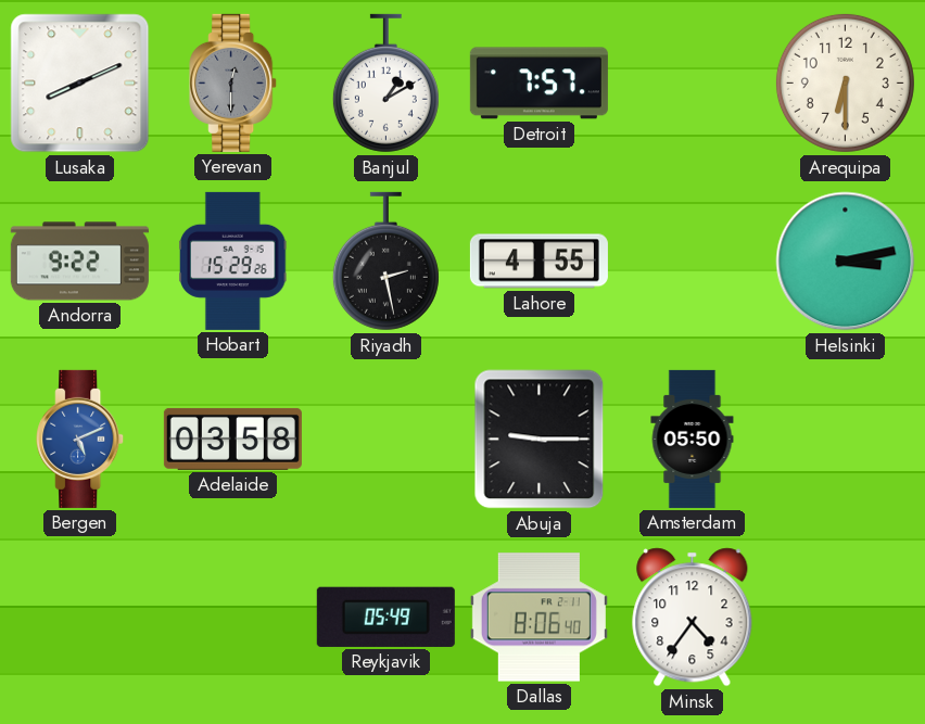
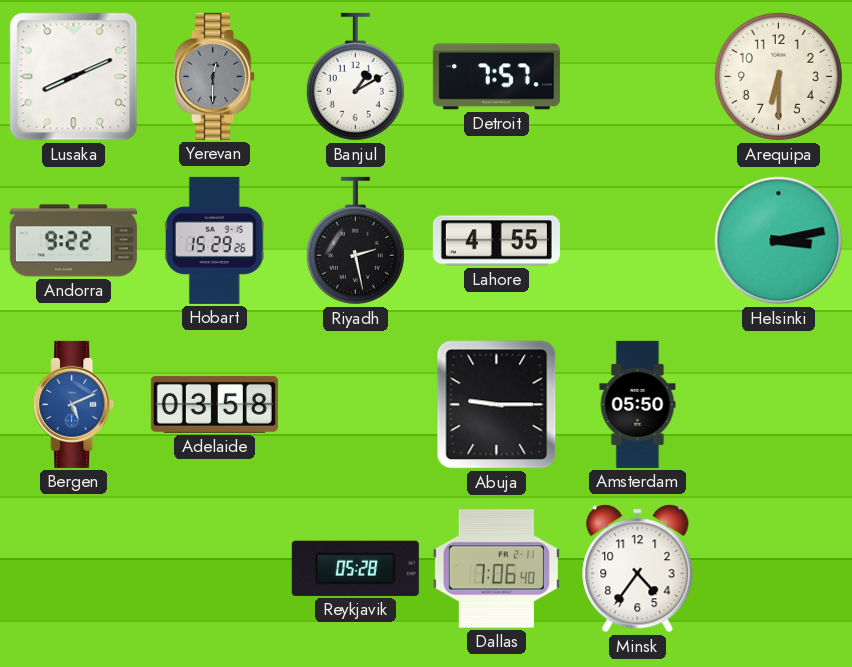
Reykjavik: 05:49 -> 05:28
Dallas: 8:06 -> 7:06
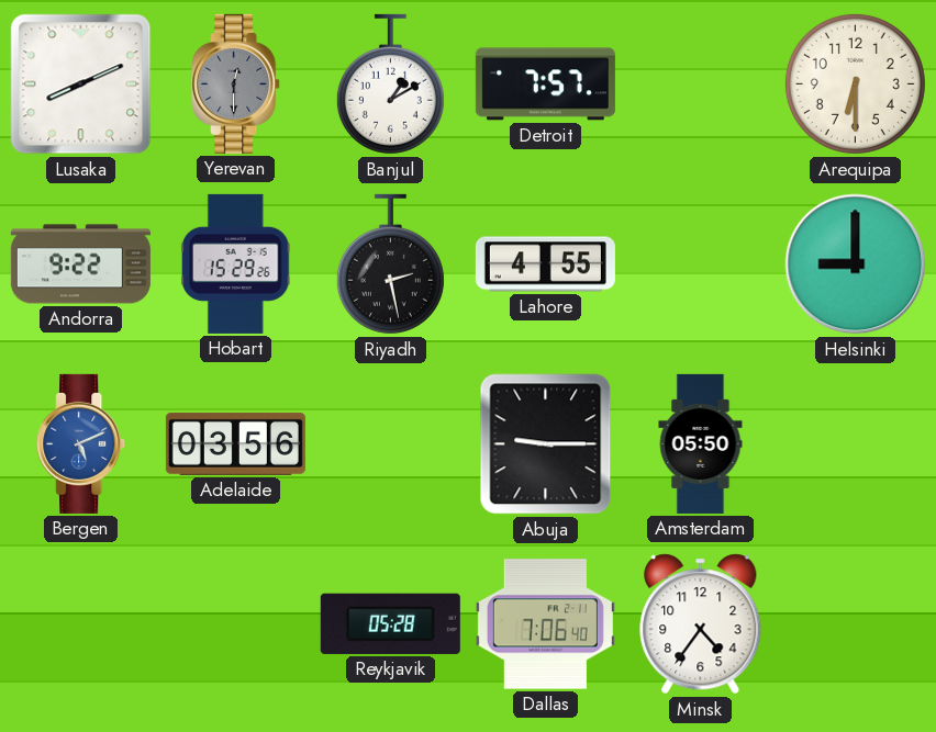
Helsinki: 3:13 -> 9:00
Adelaide: 03:58 -> 03:56
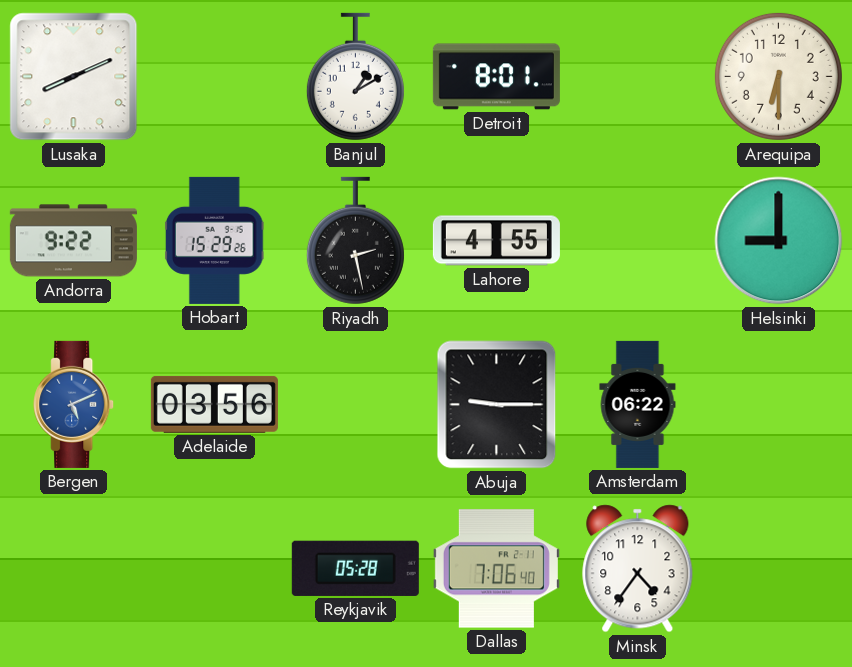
Yerevan: 12:30 -> none
Detroit: 7:57 -> 8:01
Amsterdam: 05:50 -> 06:22
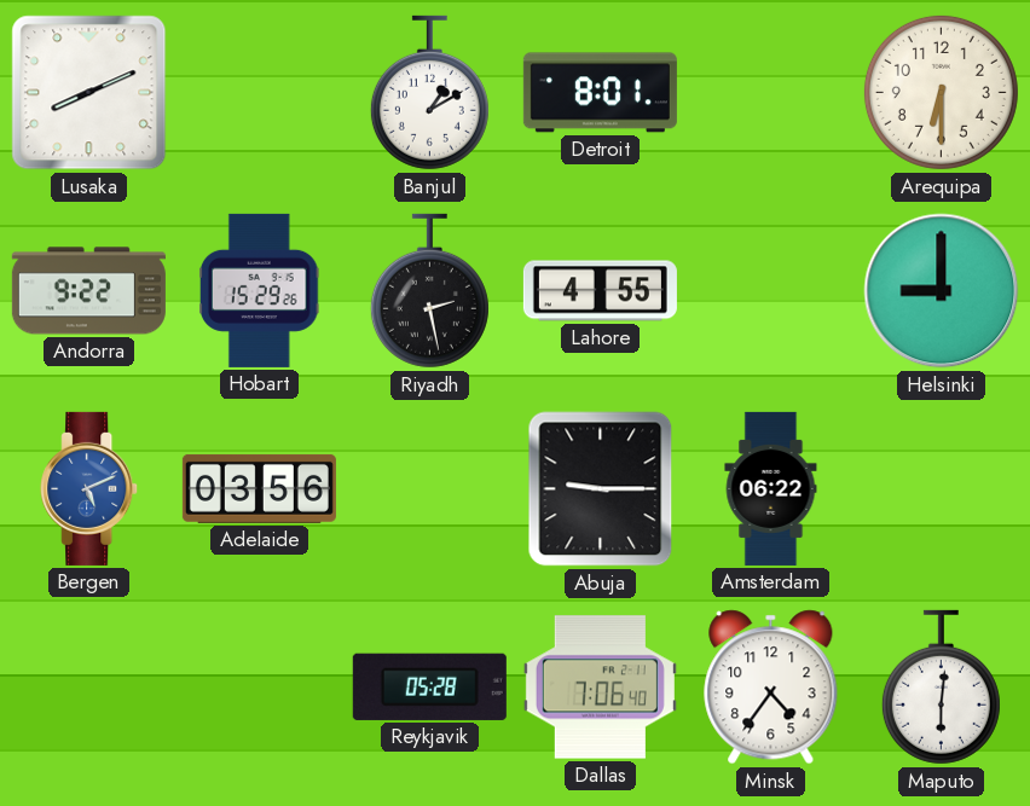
Maputo: none -> 6:01
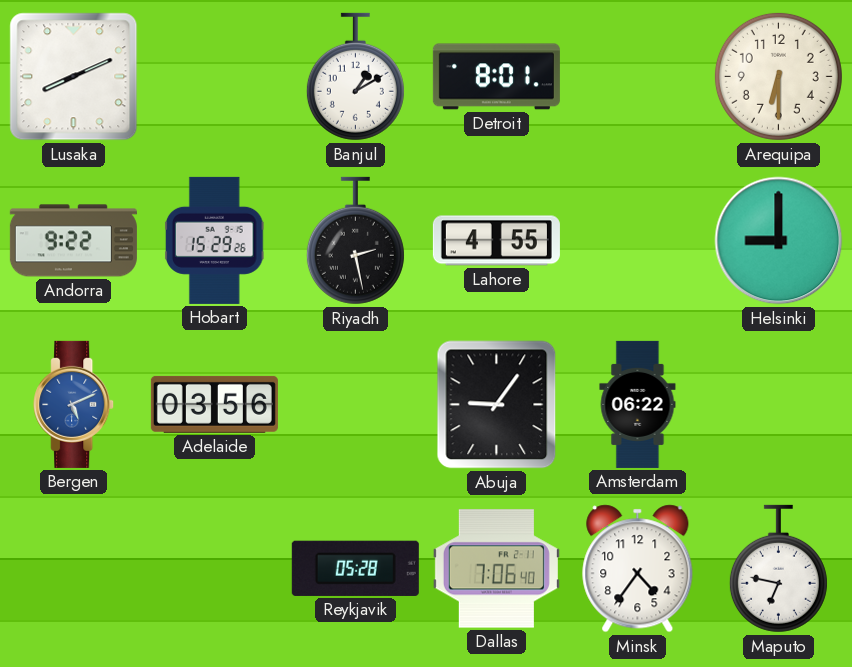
Abuja: 9:15 -> 9:06
Maputo: 6:01 -> 6:47
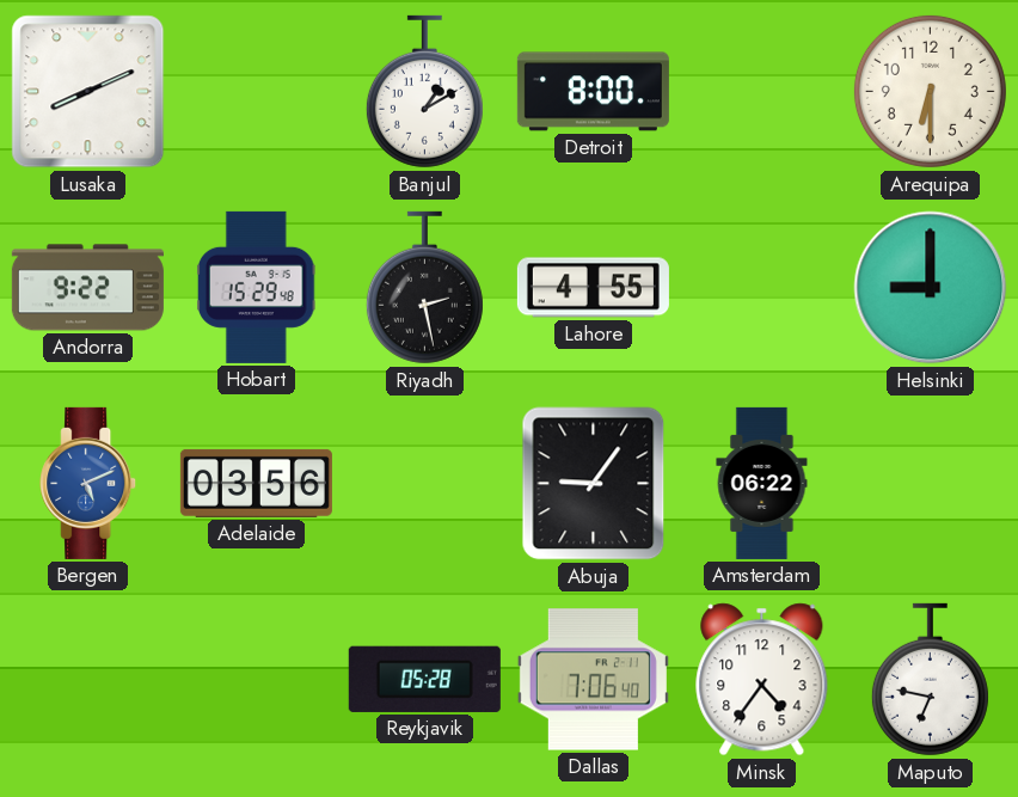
Detroit: 8:01 -> 8:00
Hobart: 15:29:26 -> 15:29:48
